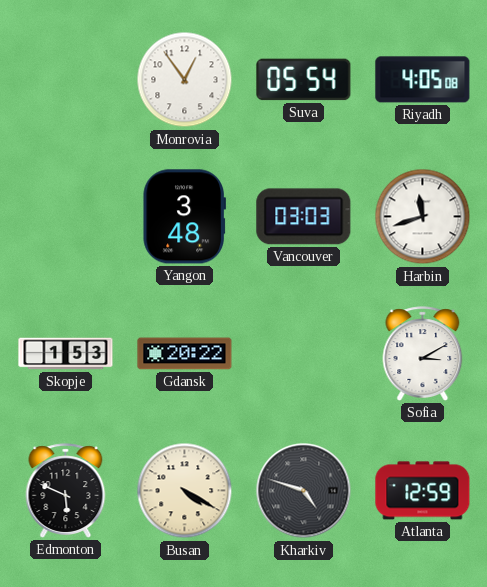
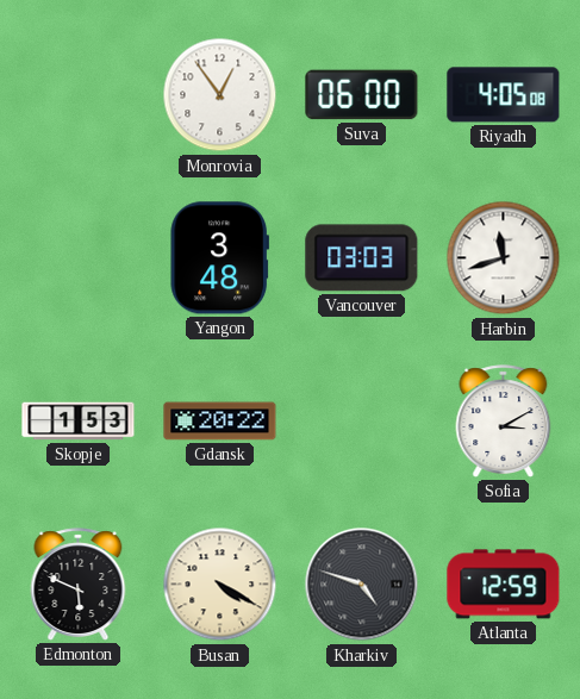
Suva: 05:54 -> 06:00
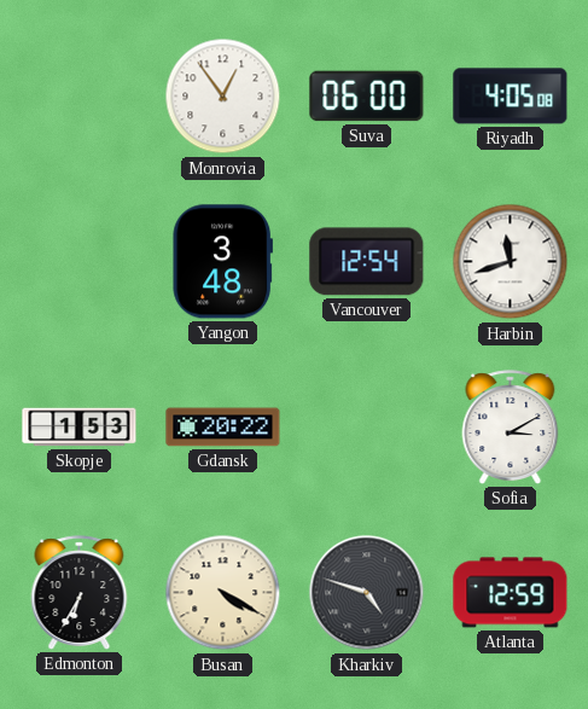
Vancouver: 03:03 -> 12:54
Edmonton: 5:49 -> 6:35
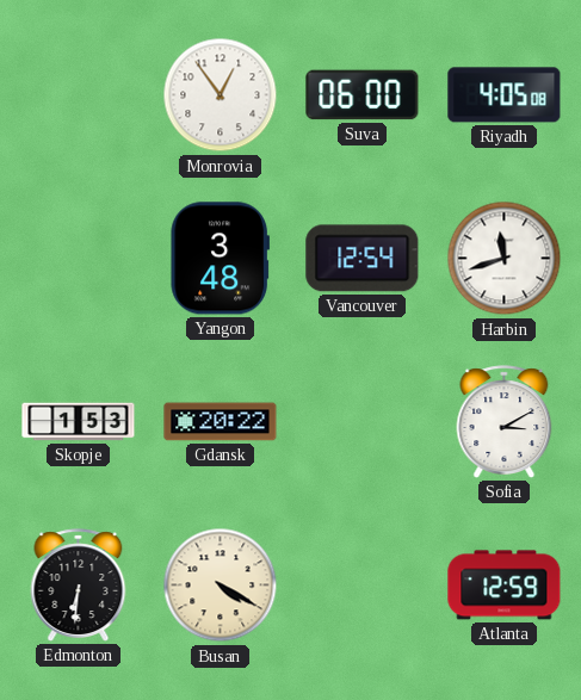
Edmonton: 6:35 -> 6:31
Kharkiv: 4:48 -> none
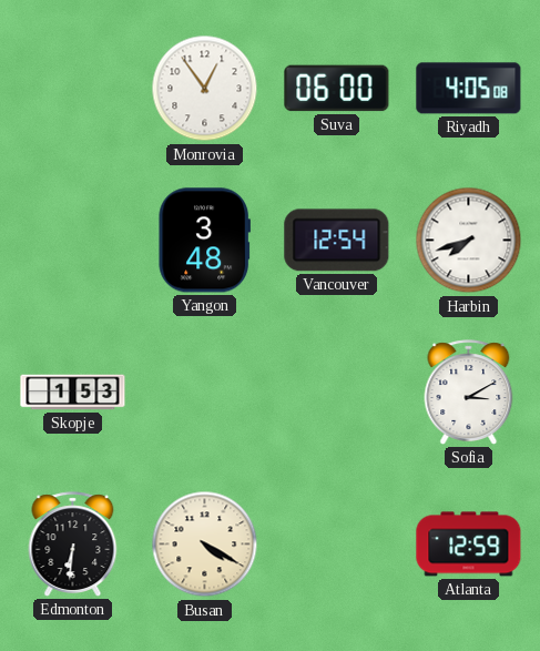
Harbin: 11:42 -> 7:42
Gdansk: 20:22 -> none
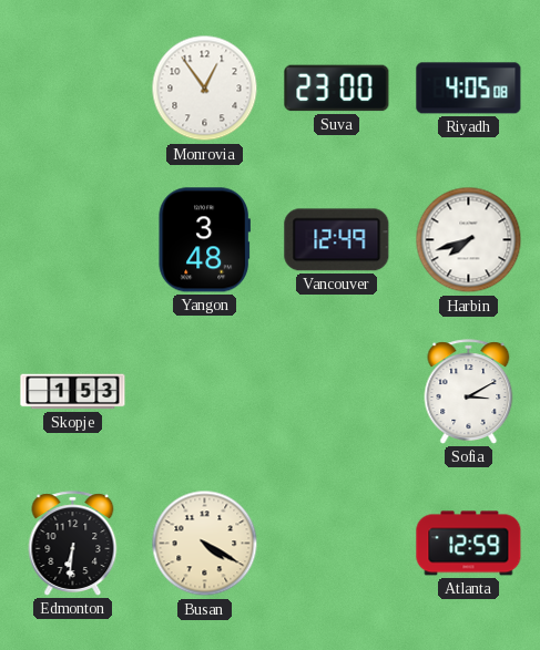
Suva: 06:00 -> 23:00
Vancouver: 12:54 -> 12:49
